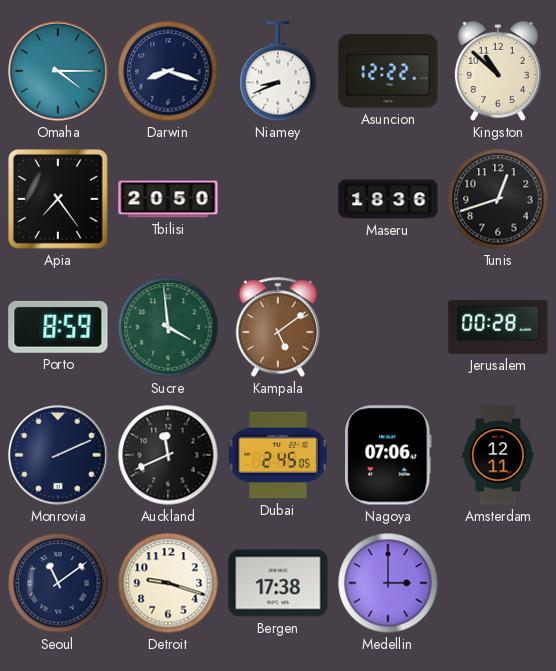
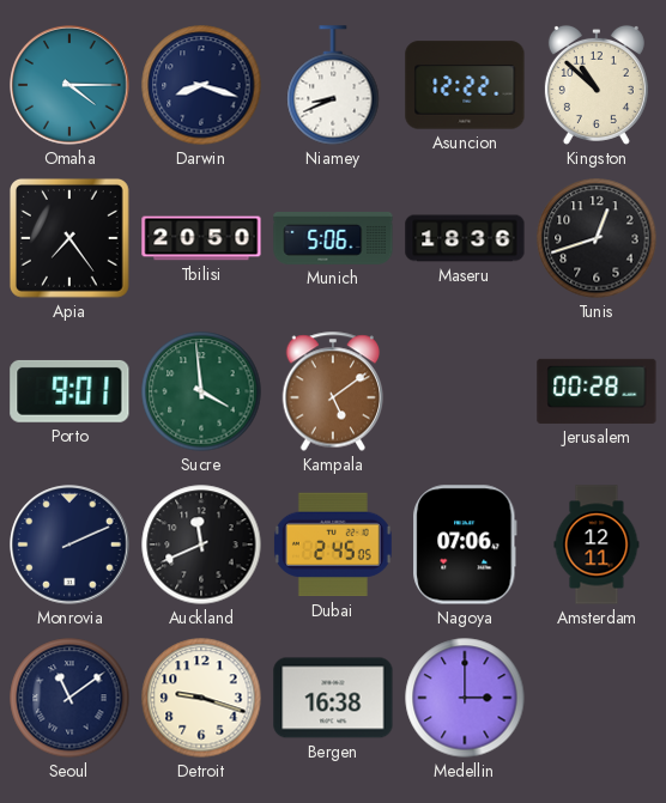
Munich: none -> 5:06
Porto: 8:59 -> 9:01
Bergen: 17:38 -> 16:38
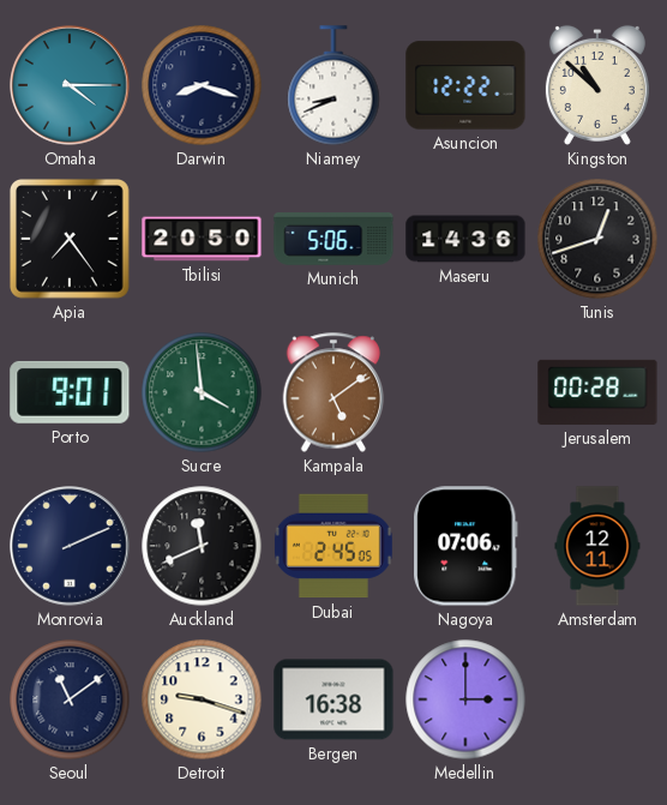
Maseru: 18:36 -> 14:36
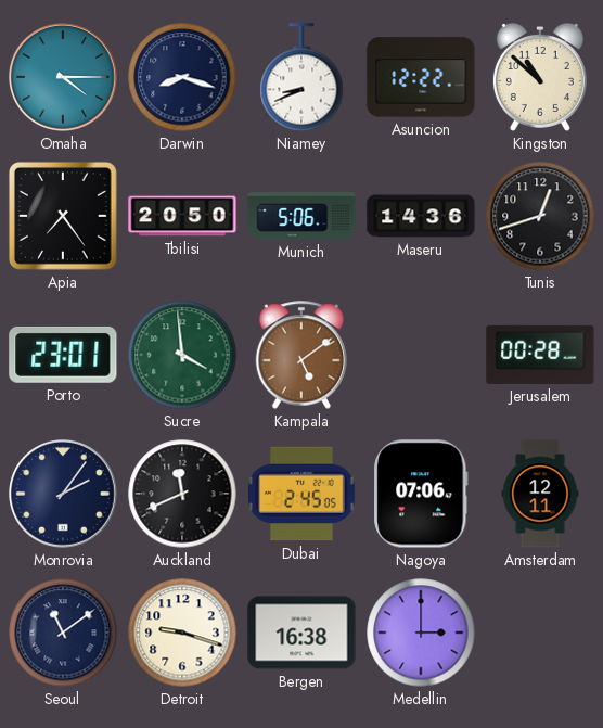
Porto: 9:01 -> 23:01
Monrovia: 2:11 -> 2:06
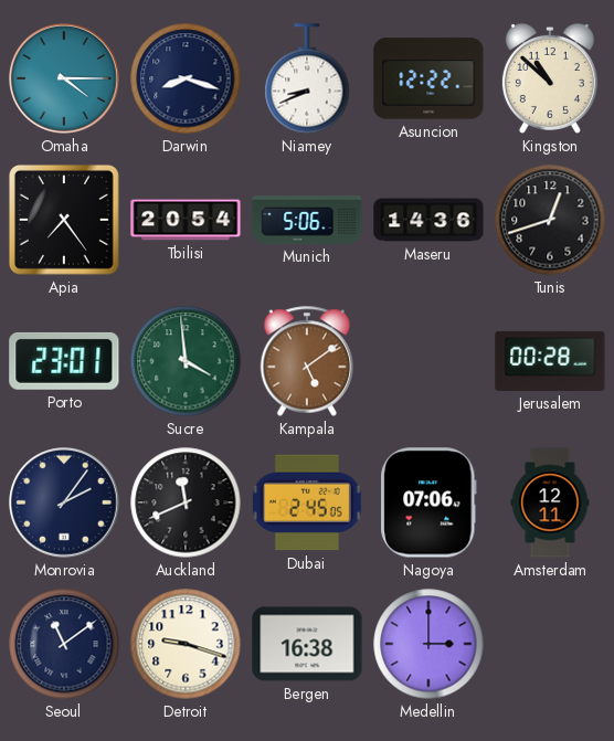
Tbilisi: 20:50 -> 20:54
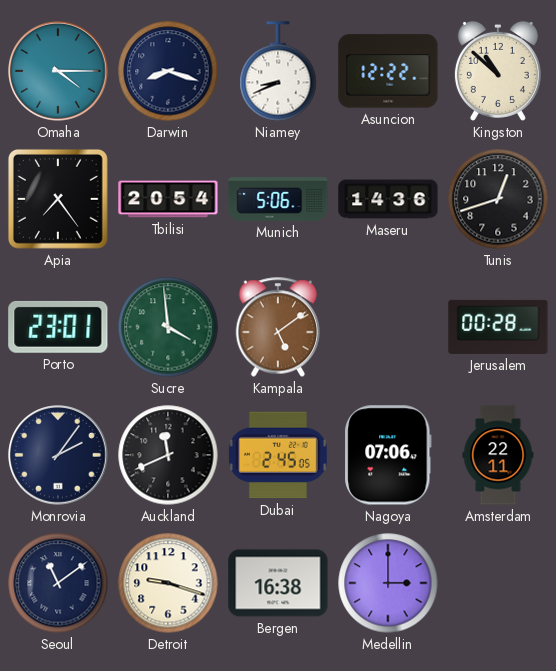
Amsterdam: 12:11 -> 22:11
